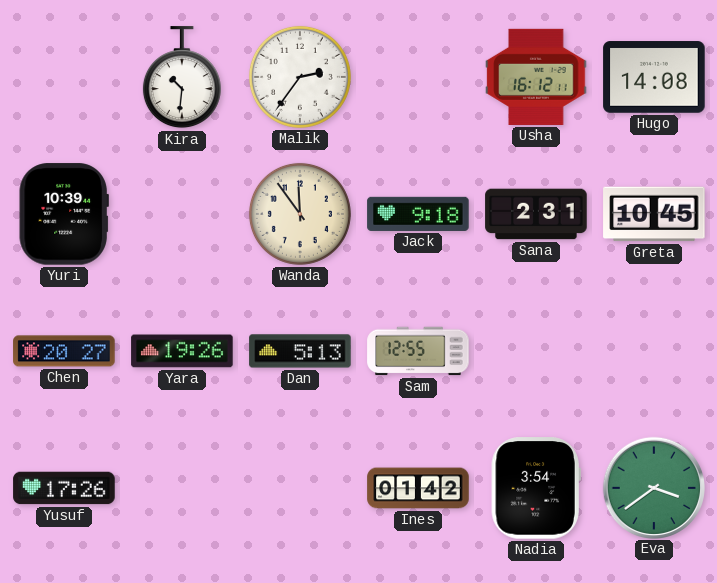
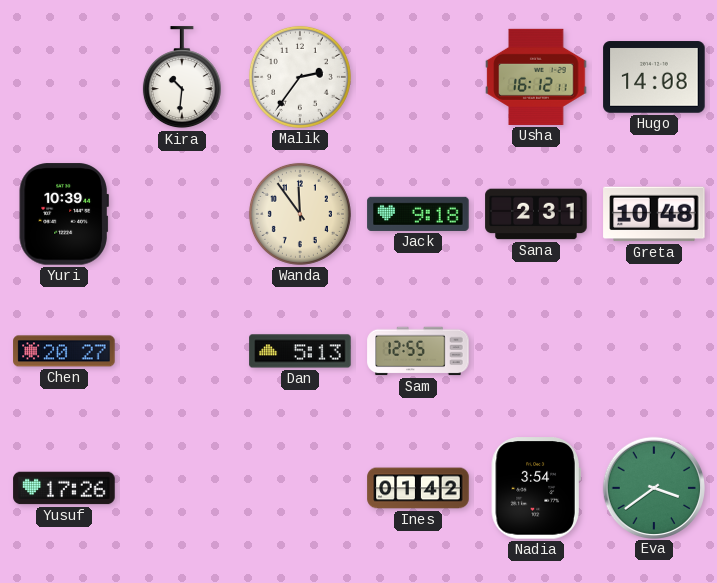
Greta: 10:45 -> 10:48
Yara: 19:26 -> none
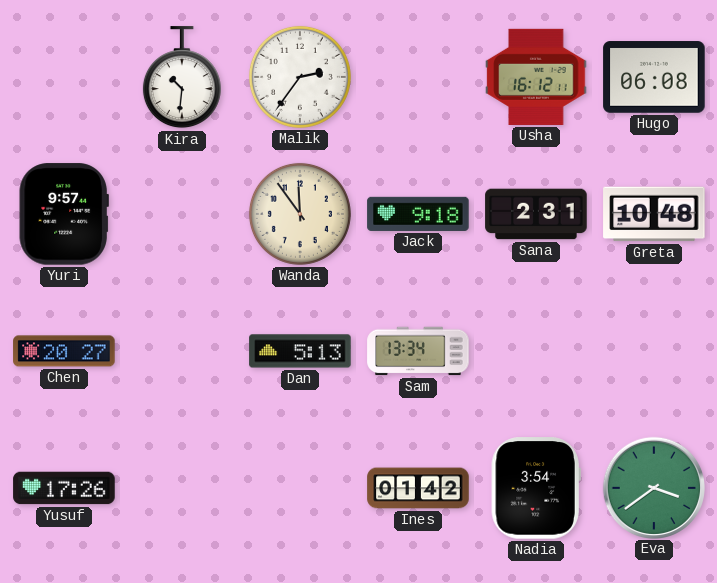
Hugo: 14:08 -> 06:08
Yuri: 10:39 -> 9:57
Sam: 12:55 -> 13:34
